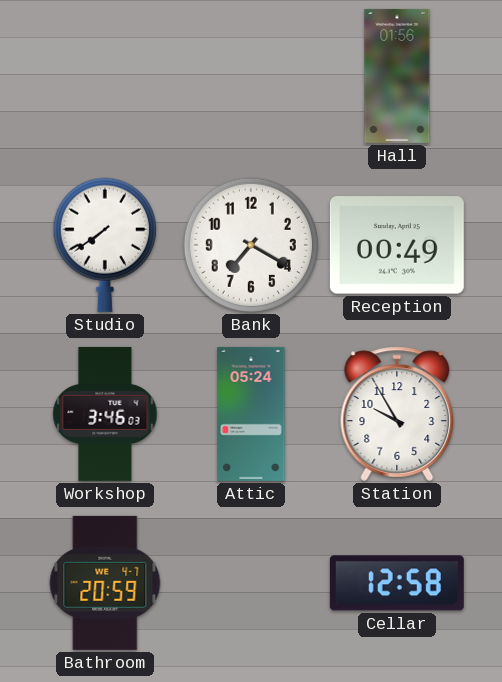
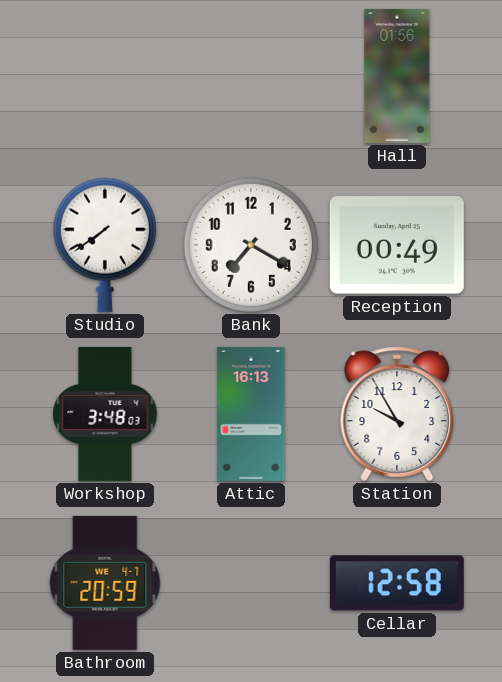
Workshop: 3:46 -> 3:48
Attic: 05:24 -> 16:13
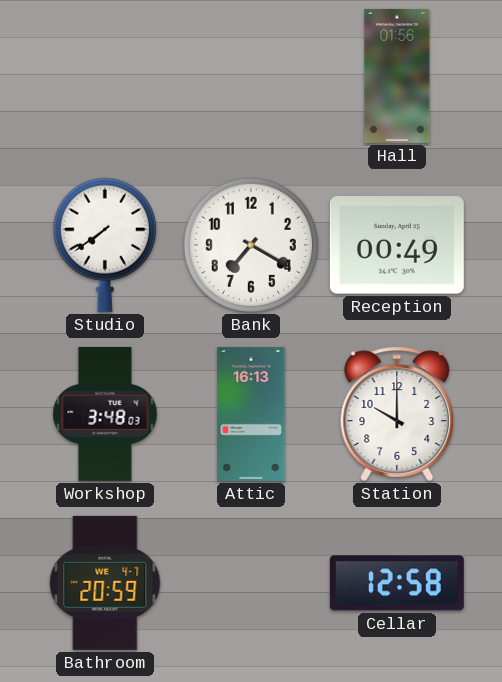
Station: 9:55 -> 10:00
